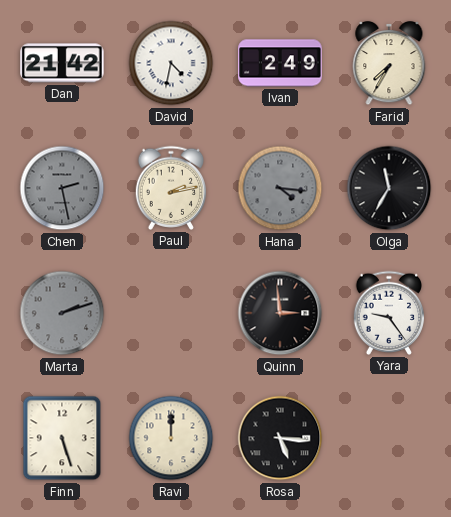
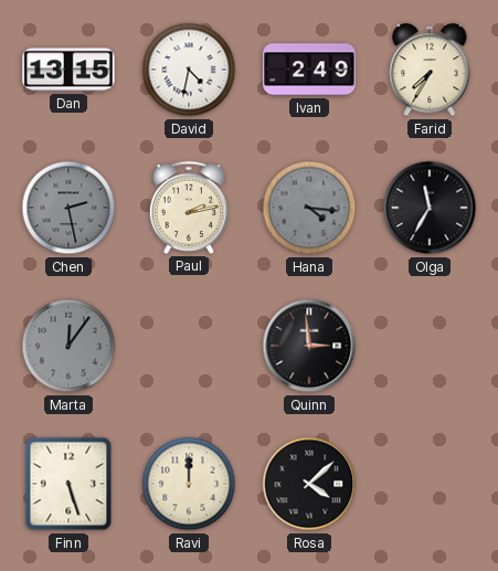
Dan: 21:42 -> 13:15
Marta: 2:12 -> 12:06
Yara: 9:24 -> none
Rosa: 5:16 -> 4:08
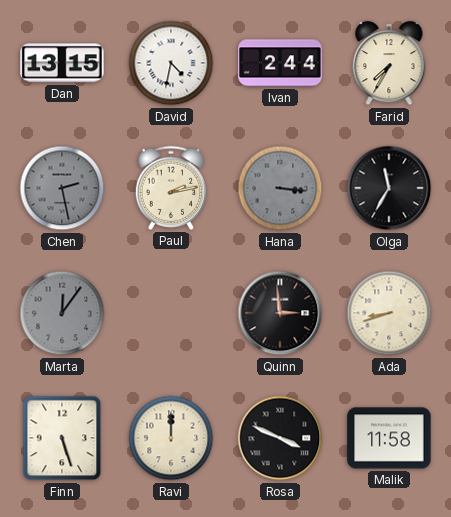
Ivan: 2:49 -> 2:44
Hana: 4:16 -> 3:16
Ada: none -> 8:42
Rosa: 4:08 -> 3:49
Malik: none -> 11:58
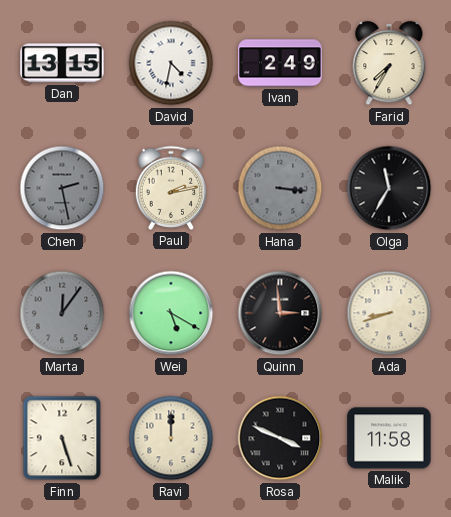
Ivan: 2:44 -> 2:49
Wei: none -> 5:20
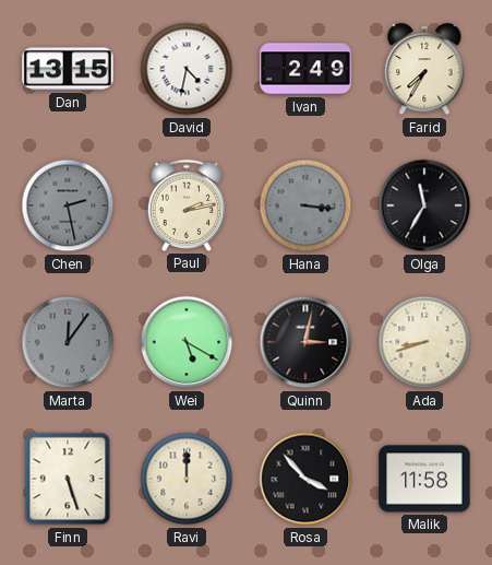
Quinn: 2:59 -> 3:02
Rosa: 3:49 -> 3:53
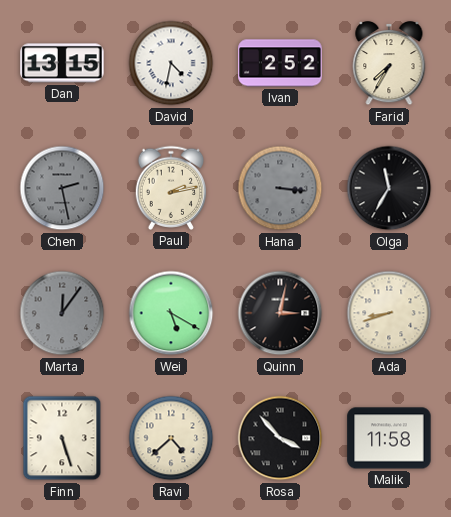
Ivan: 2:49 -> 2:52
Ravi: 12:00 -> 4:38
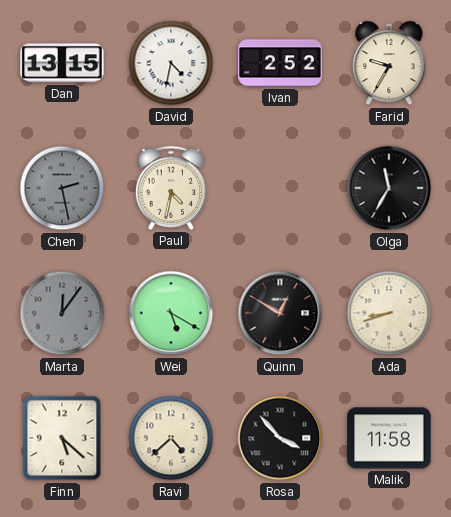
Farid: 7:35 -> 9:35
Paul: 2:13 -> 4:32
Hana: 3:16 -> none
Quinn: 3:02 -> 12:50
Finn: 5:27 -> 5:22
